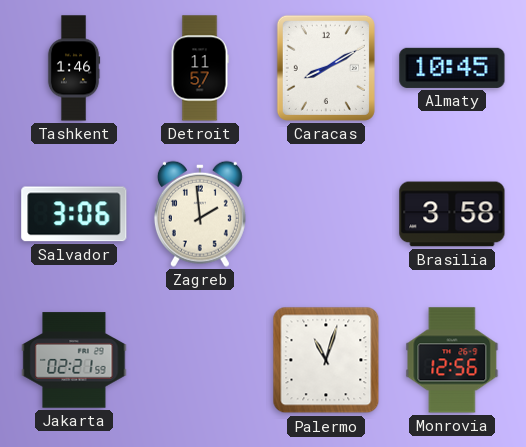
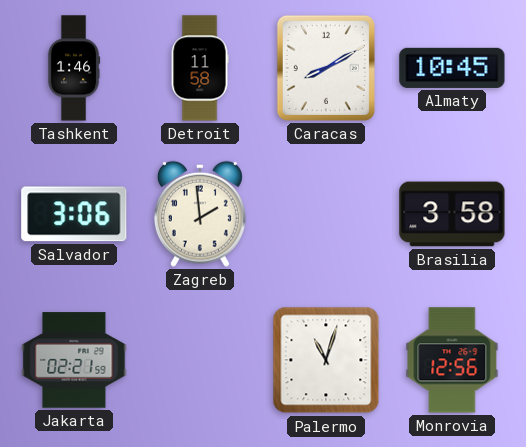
Detroit: 11:57 -> 11:58
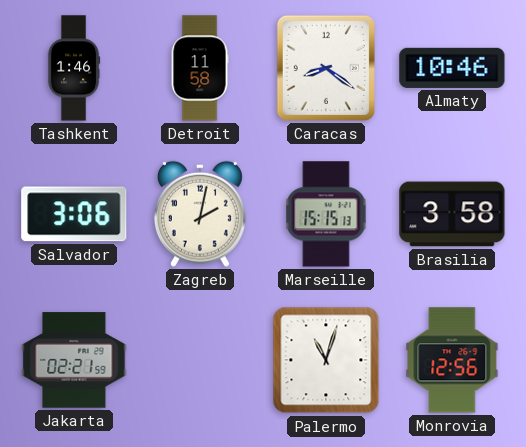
Caracas: 8:10 -> 8:21
Almaty: 10:45 -> 10:46
Zagreb: 1:59 -> 2:02
Marseille: none -> 15:15
